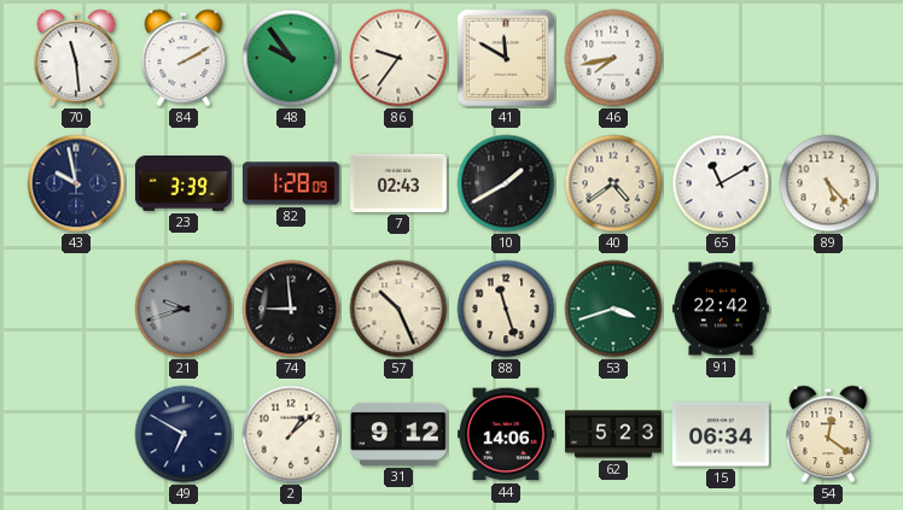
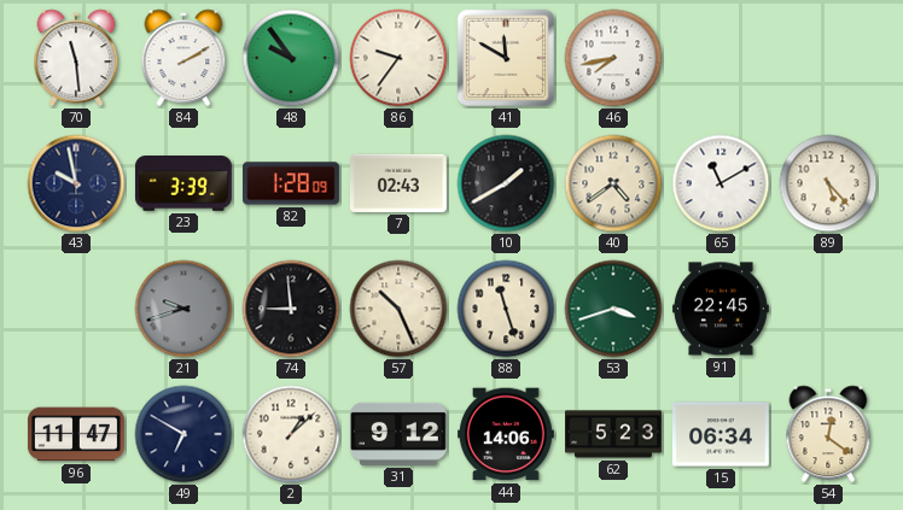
91: 22:42 -> 22:45
96: none -> 11:47
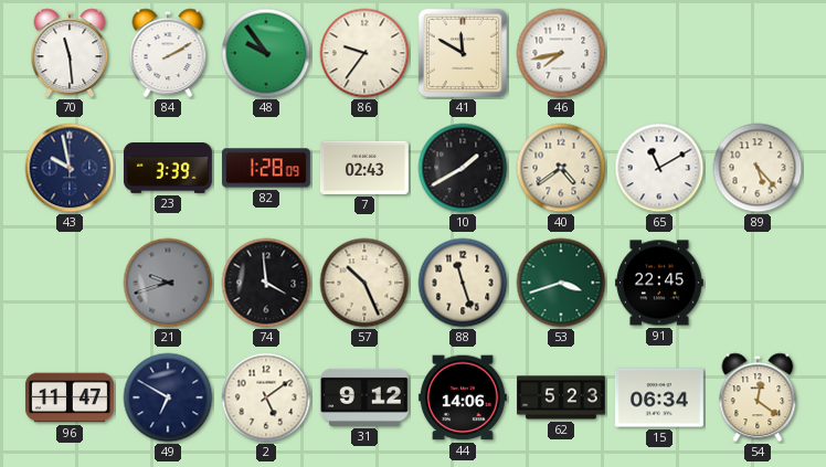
74: 8:59 -> 3:59
2: 1:08 -> 5:09
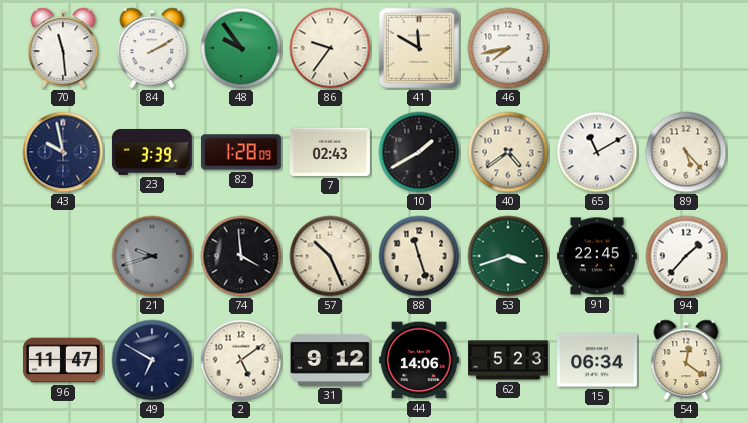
94: none -> 1:37
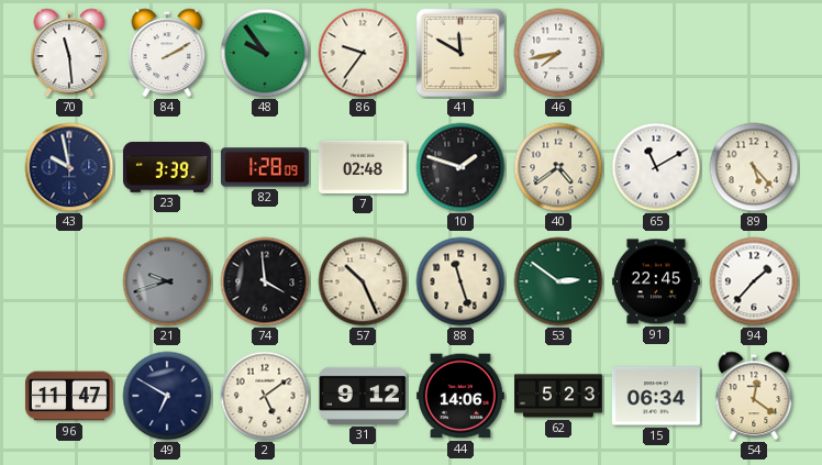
7: 02:43 -> 02:48
10: 1:40 -> 1:48
53: 3:42 -> 2:51
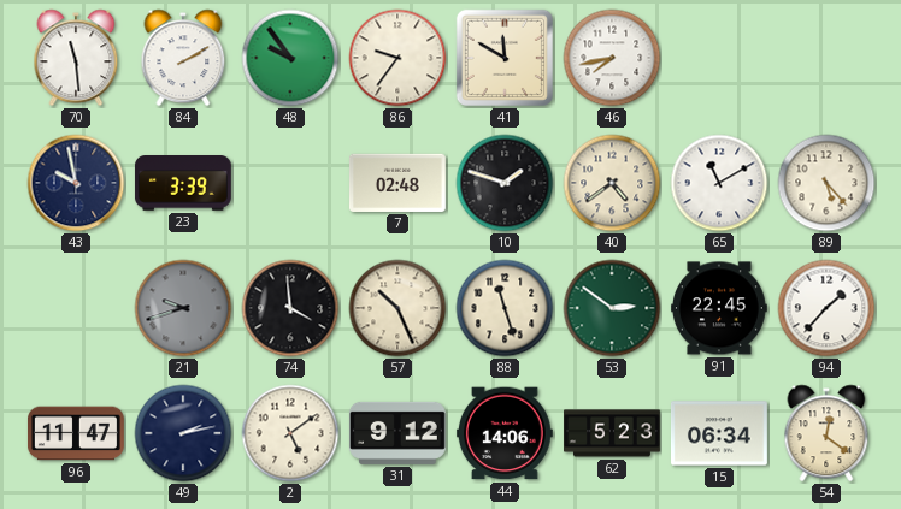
82: 1:28 -> none
49: 6:50 -> 2:13
